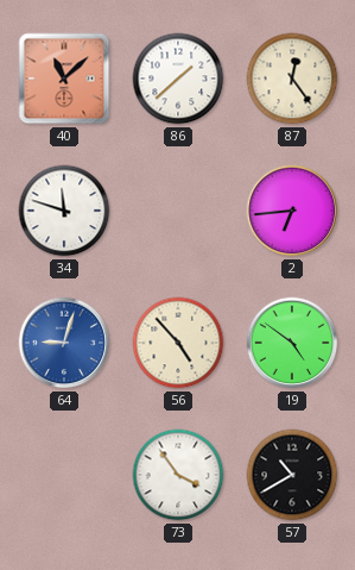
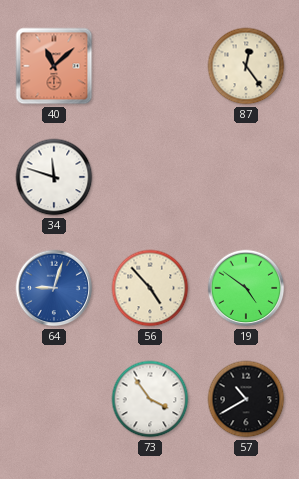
86: 1:38 -> none
2: 6:44 -> none
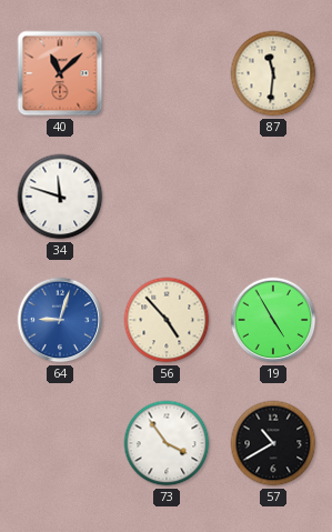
87: 12:24 -> 11:31
19: 4:51 -> 4:55
